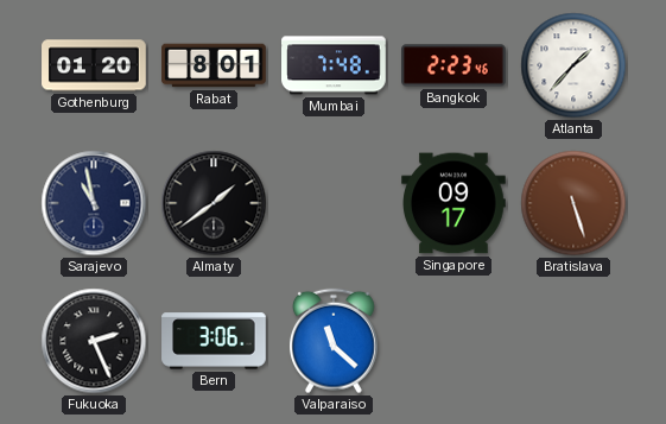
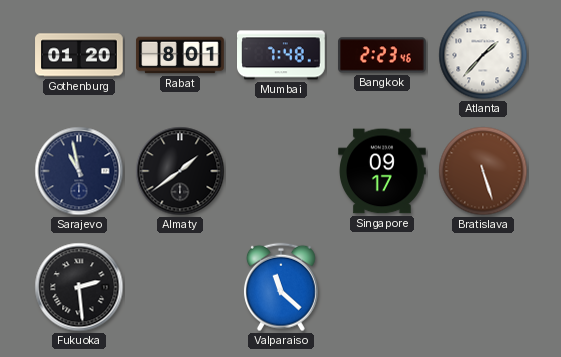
Fukuoka: 2:26 -> 2:29
Bern: 3:06 -> none
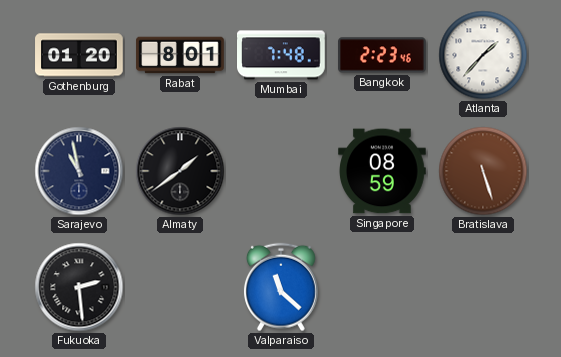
Singapore: 09:17 -> 08:59
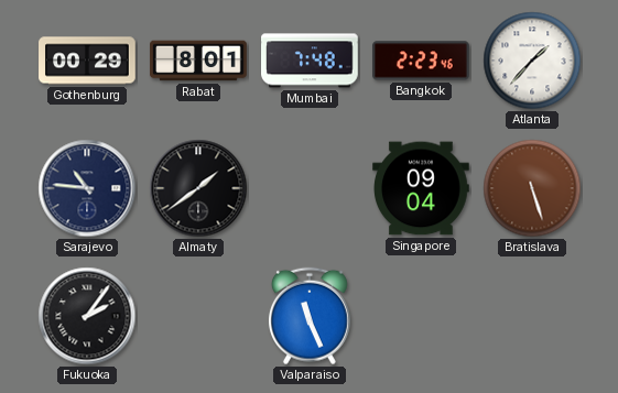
Gothenburg: 01:20 -> 00:29
Sarajevo: 10:58 -> 10:46
Singapore: 08:59 -> 09:04
Fukuoka: 2:29 -> 2:06
Valparaiso: 11:22 -> 11:26
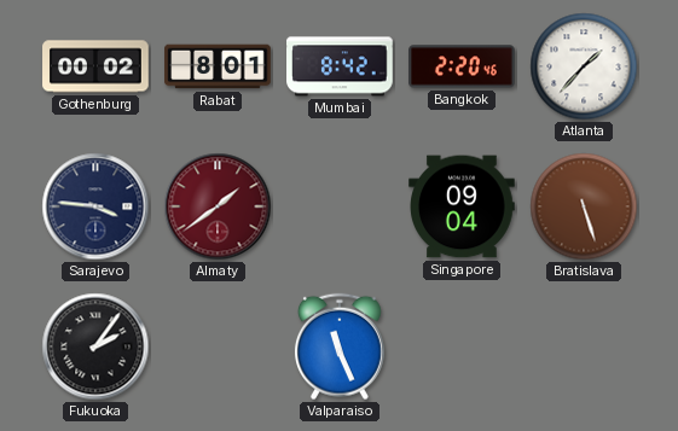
Gothenburg: 00:29 -> 00:02
Mumbai: 7:48 -> 8:42
Bangkok: 2:23 -> 2:20
Sarajevo: 10:46 -> 3:46
Almaty dial: black -> burgundy
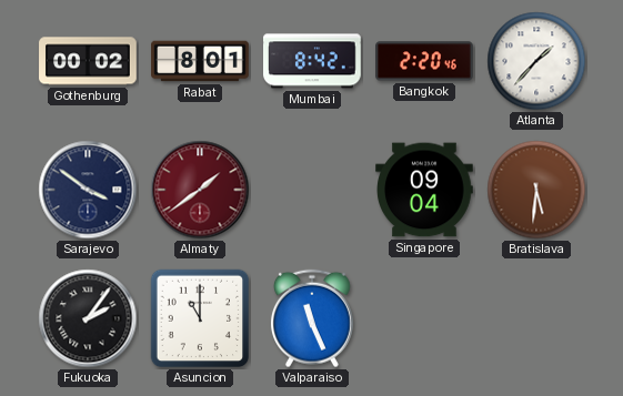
Sarajevo: 3:46 -> 3:51
Bratislava: 5:27 -> 5:31
Asuncion: none -> 11:00
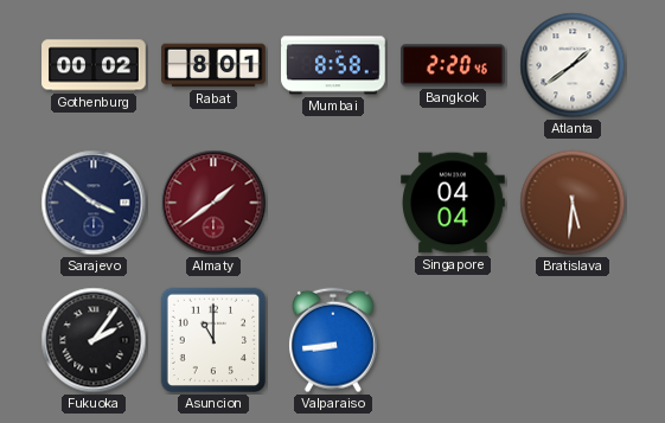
Mumbai: 8:42 -> 8:58
Atlanta: 1:37 -> 1:39
Singapore: 09:04 -> 04:04
Valparaiso: 11:26 -> 8:44
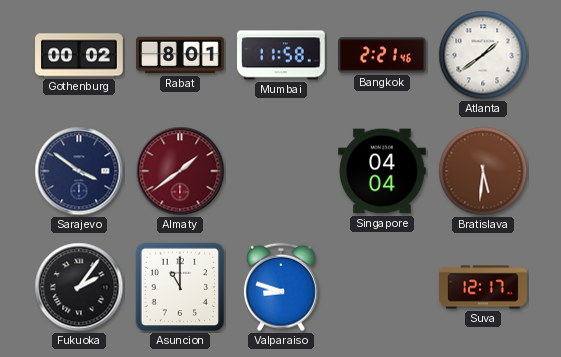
Mumbai: 8:58 -> 11:58
Bangkok: 2:20 -> 2:21
Valparaiso: 8:44 -> 8:48
Suva: none -> 12:17
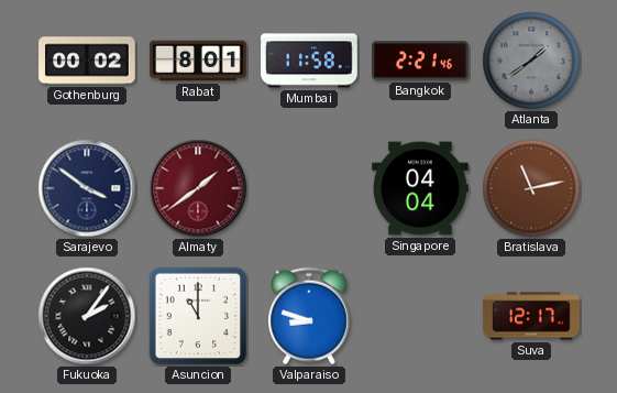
Atlanta dial: white -> grey
Bratislava: 5:31 -> 11:13
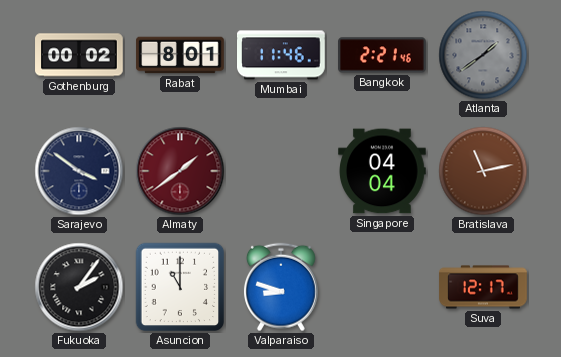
Mumbai: 11:58 -> 11:46
